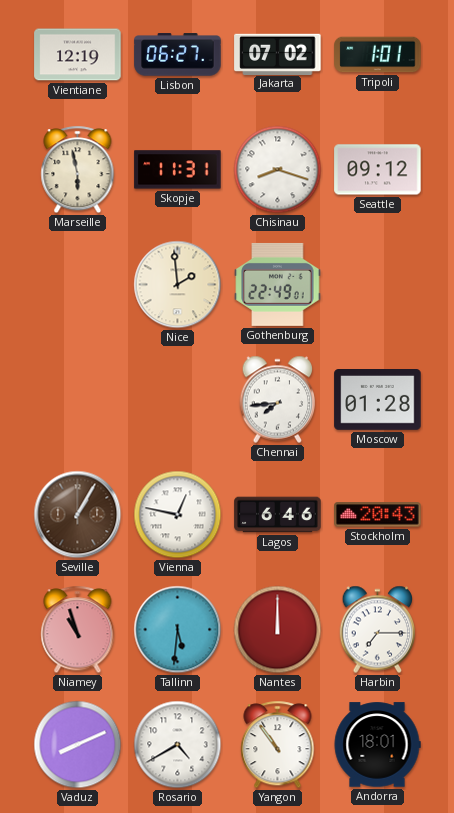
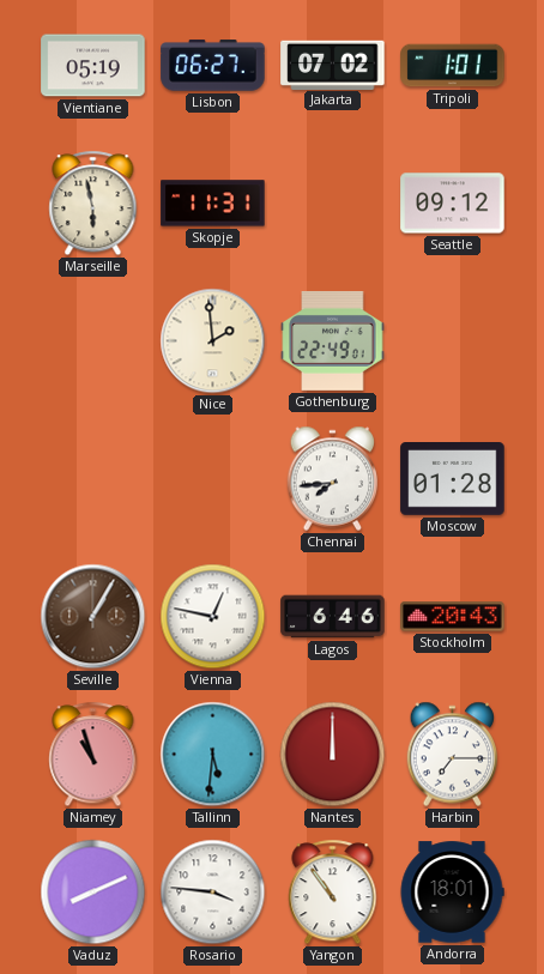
Vientiane: 12:19 -> 05:19
Chisinau: 8:18 -> none
Rosario: 4:40 -> 3:46
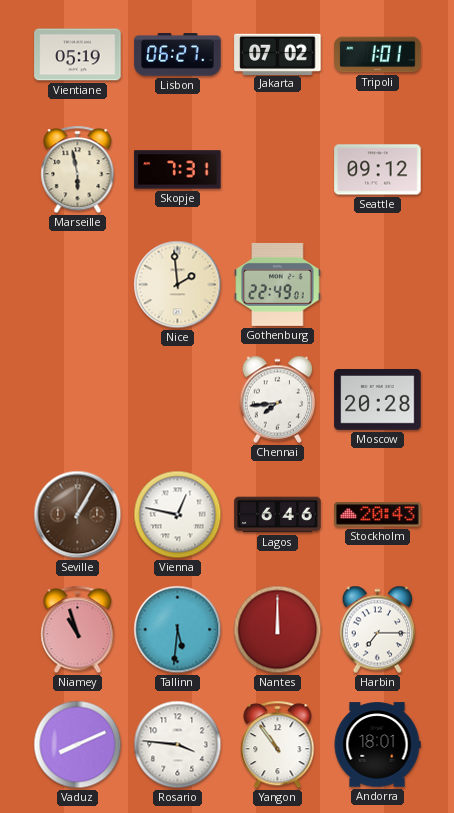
Skopje: 11:31 -> 7:31
Moscow: 01:28 -> 20:28
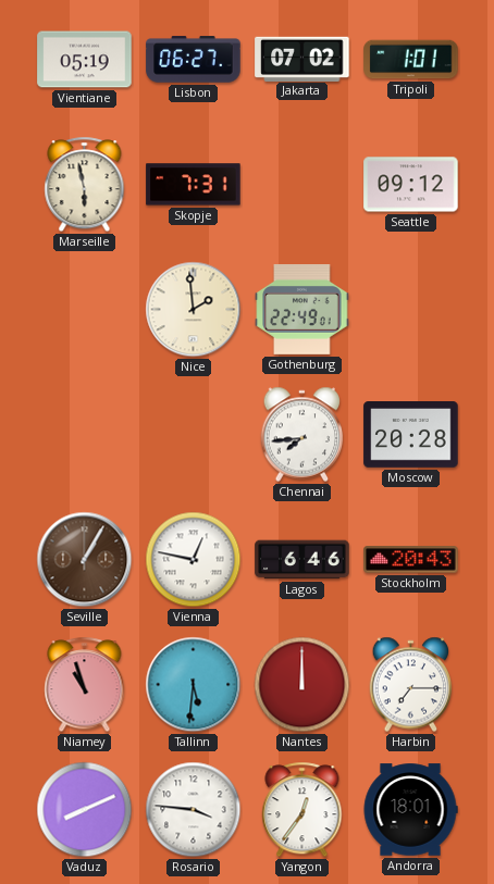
Yangon: 10:54 -> 12:36
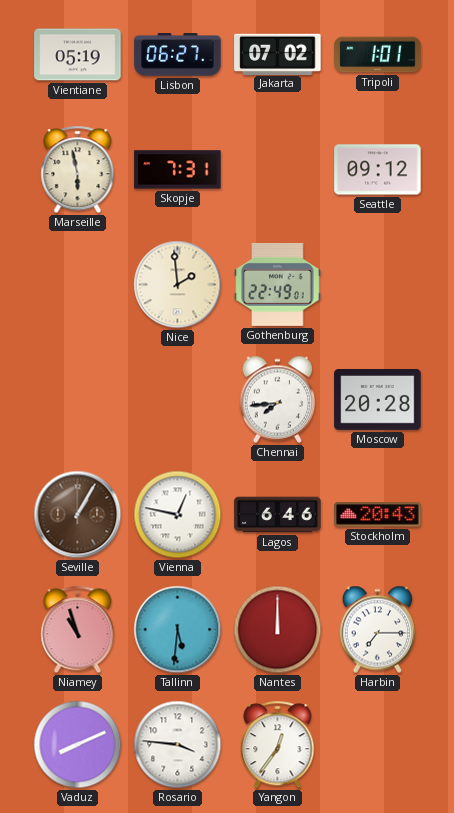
Andorra: 18:01 -> none
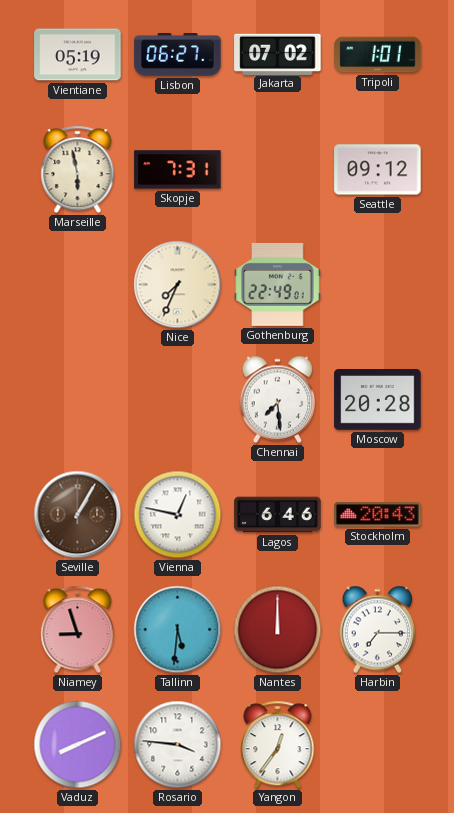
Nice: 1:59 -> 7:34
Chennai: 7:44 -> 7:29
Niamey: 10:57 -> 8:57
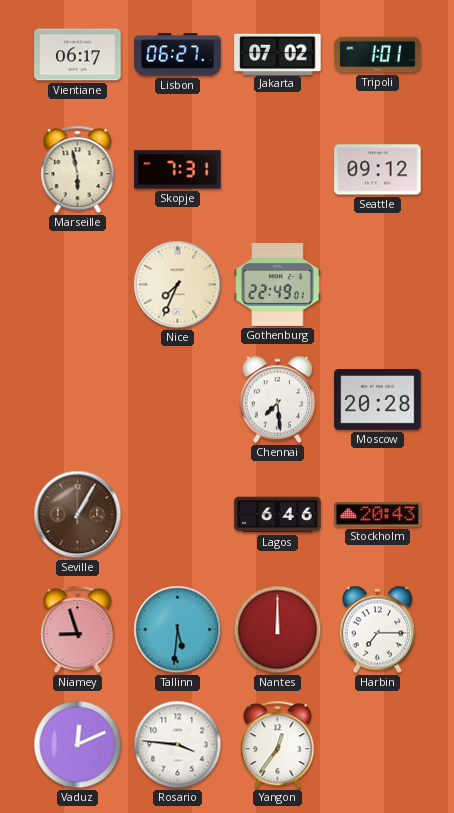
Vientiane: 05:19 -> 06:17
Vienna: 12:47 -> none
Vaduz: 8:11 -> 12:11
